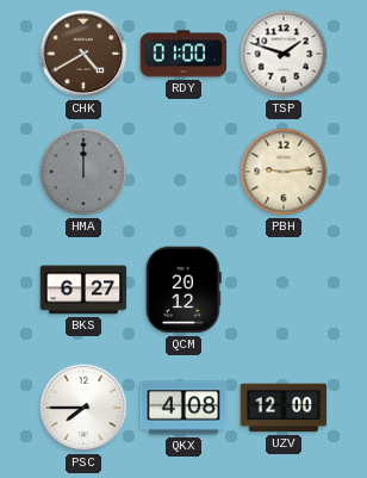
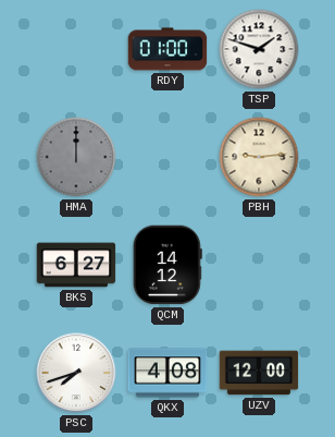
CHK: 4:40 -> none
QCM: 20:12 -> 14:12
PSC: 7:45 -> 7:42
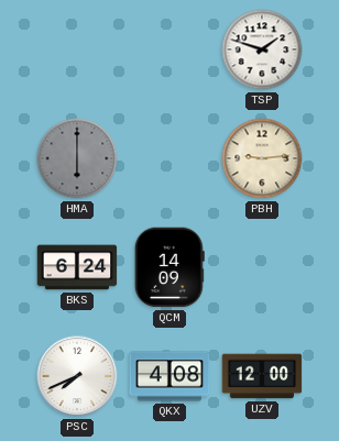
RDY: 01:00 -> none
HMA: 12:00 -> 6:00
BKS: 6:27 -> 6:24
QCM: 14:12 -> 14:09
PSC: 7:42 -> 7:41
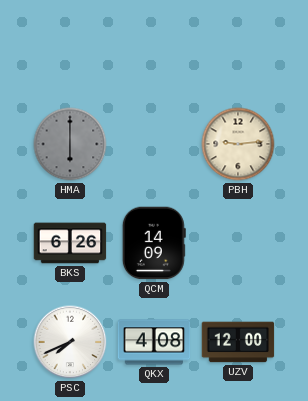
TSP: 1:48 -> none
BKS: 6:24 -> 6:26
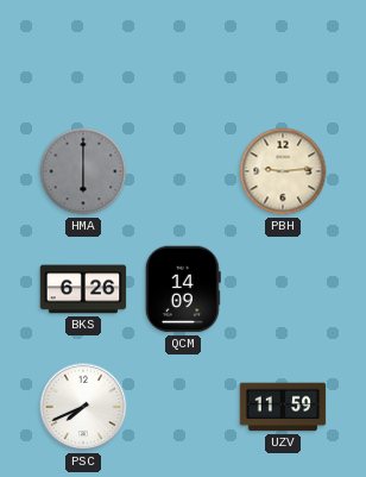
QKX: 4:08 -> none
UZV: 12:00 -> 11:59
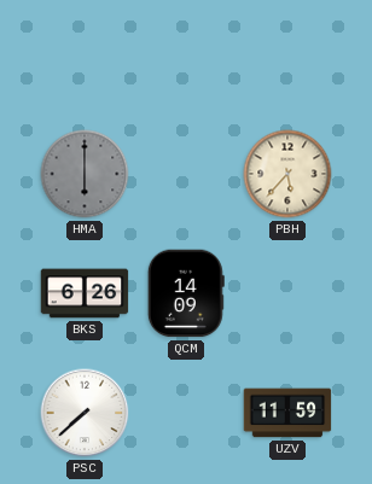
PBH: 9:14 -> 5:37
PSC: 7:41 -> 7:38
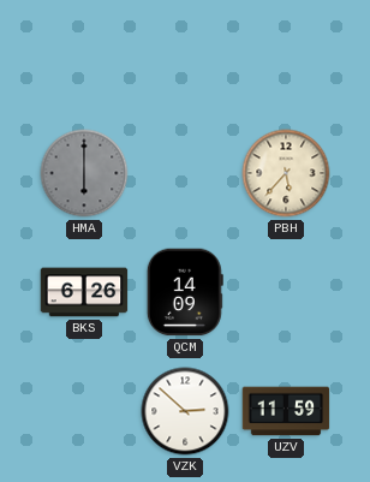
PSC: 7:38 -> none
VZK: none -> 2:52
